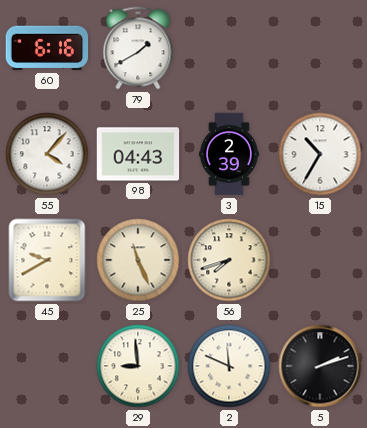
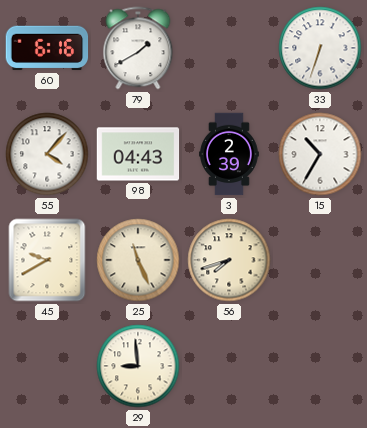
33: none -> 6:33
2: 11:49 -> none
5: 2:12 -> none
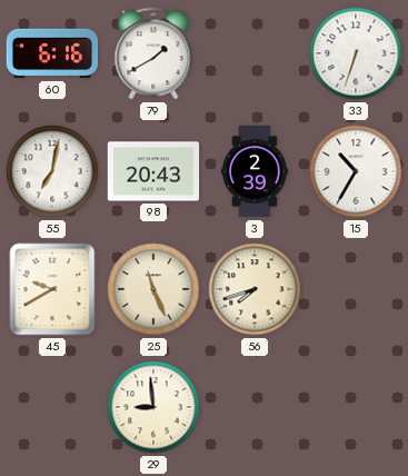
55: 4:07 -> 7:02
98: 04:43 -> 20:43
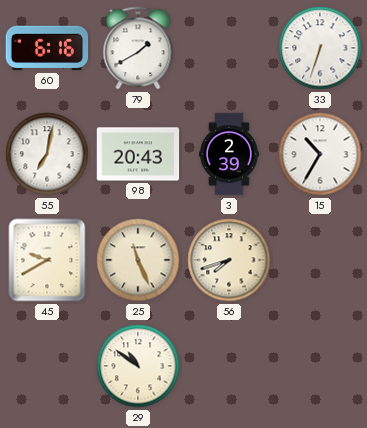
29: 8:59 -> 10:51
